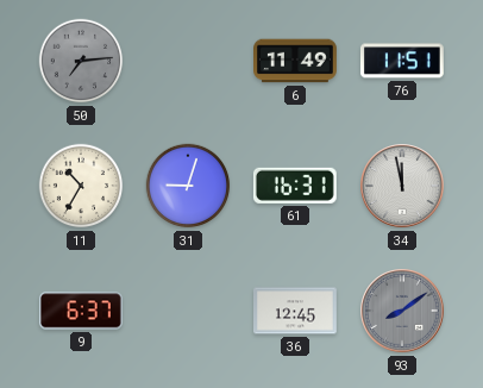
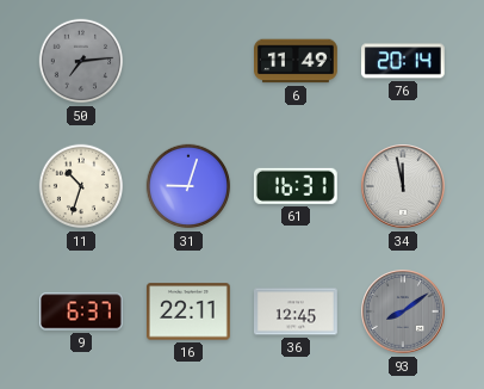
76: 11:51 -> 20:14
11: 10:35 -> 10:33
16: none -> 22:11
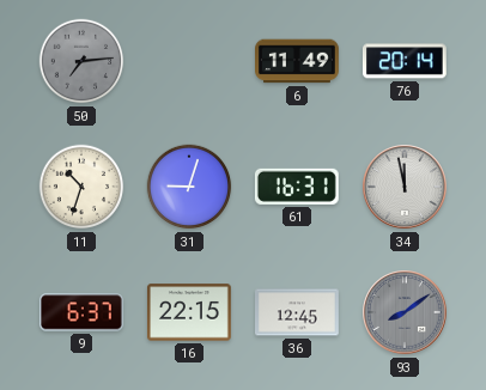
16: 22:11 -> 22:15
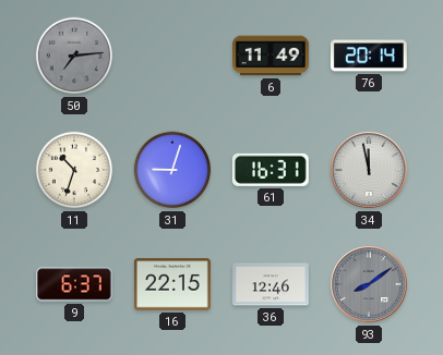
36: 12:45 -> 12:46
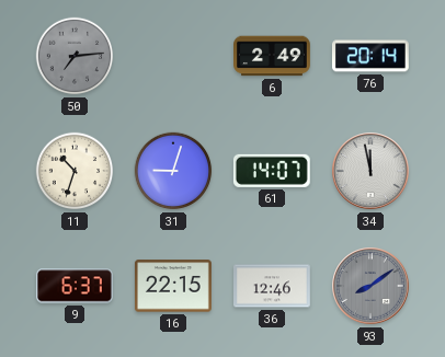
6: 11:49 -> 2:49
61: 16:31 -> 14:07
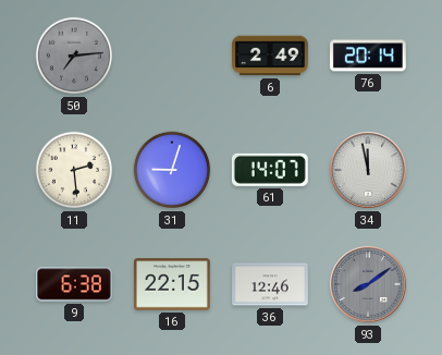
11: 10:33 -> 2:29
9: 6:37 -> 6:38
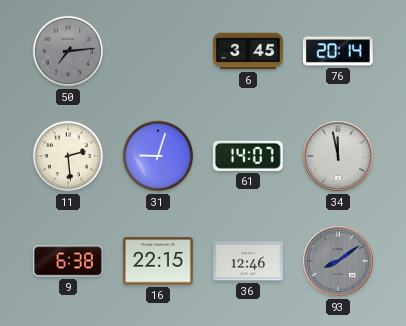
6: 2:49 -> 3:45
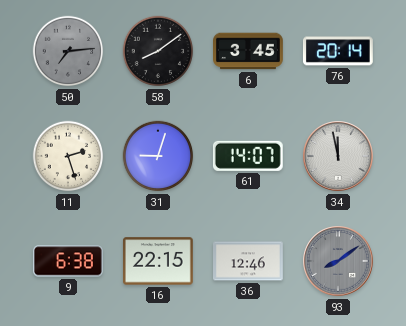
58: none -> 8:09
11: 2:29 -> 2:27
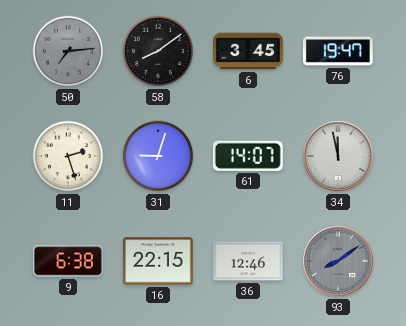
76: 20:14 -> 19:47
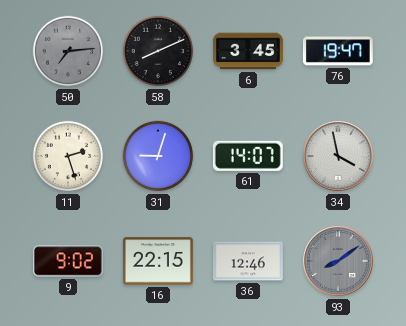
58: 8:09 -> 8:11
34: 11:58 -> 3:58
9: 6:38 -> 9:02
